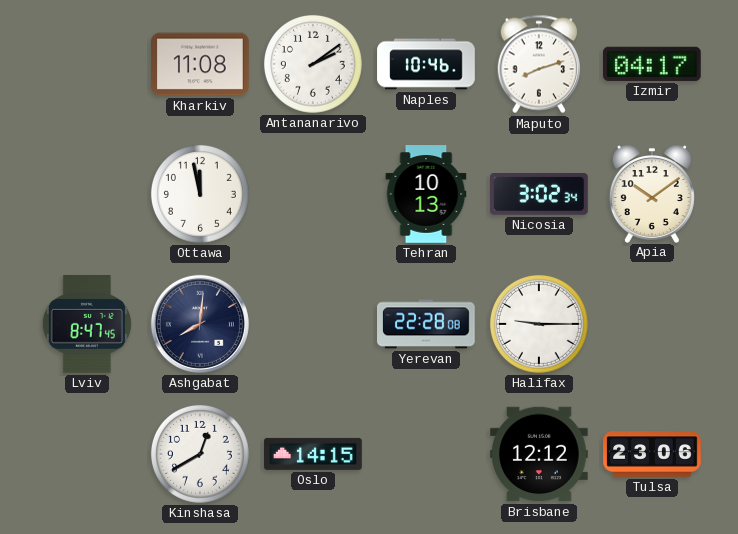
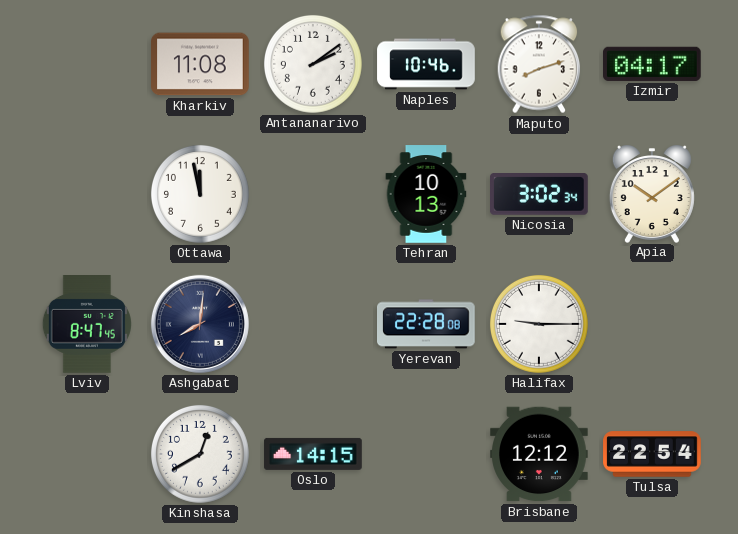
Tulsa: 23:06 -> 22:54
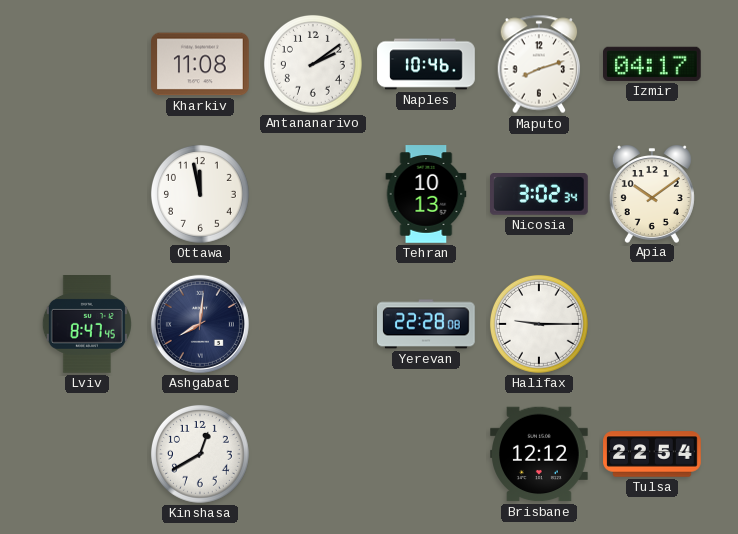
Oslo: 14:15 -> none
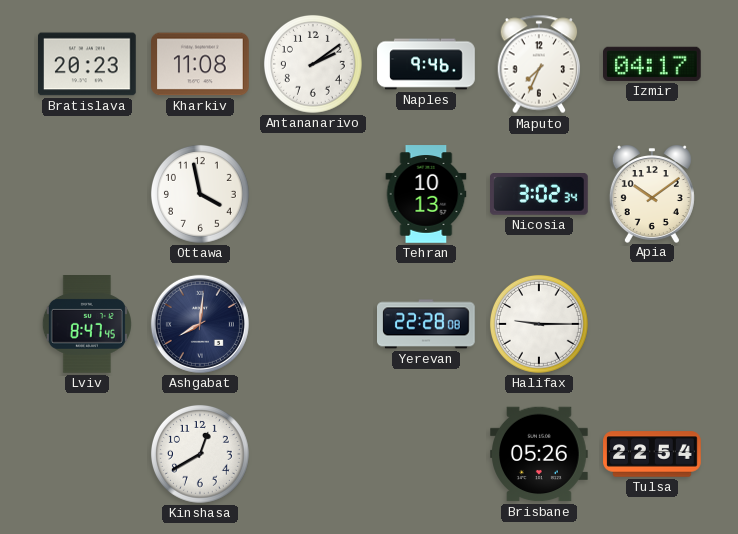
Bratislava: none -> 20:23
Naples: 10:46 -> 9:46
Maputo: 8:12 -> 7:34
Ottawa: 11:58 -> 3:58
Brisbane: 12:12 -> 05:26
